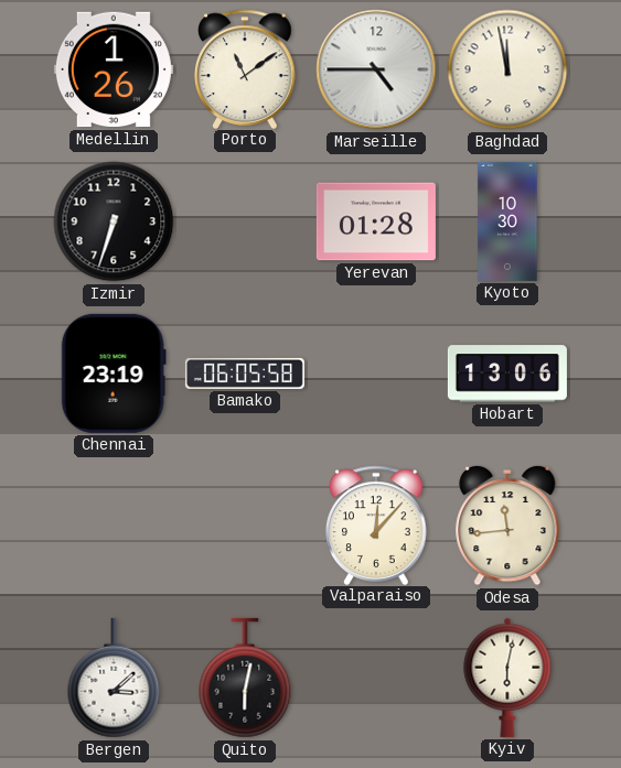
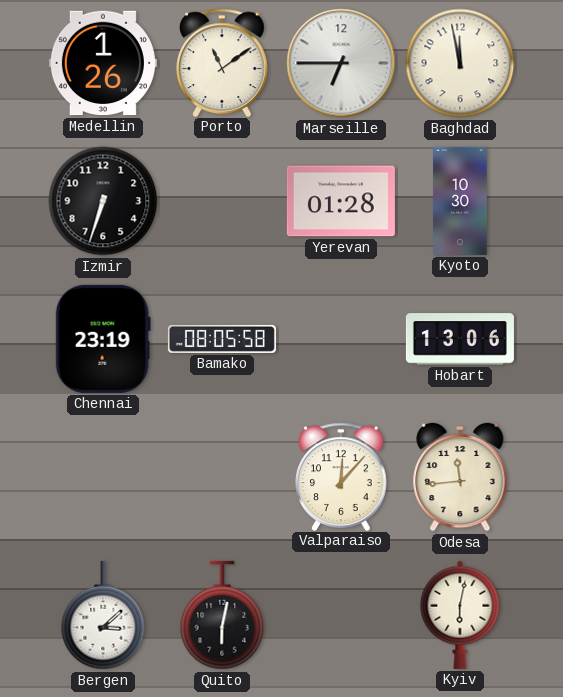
Marseille: 4:45 -> 6:45
Bamako: 06:05 -> 08:05
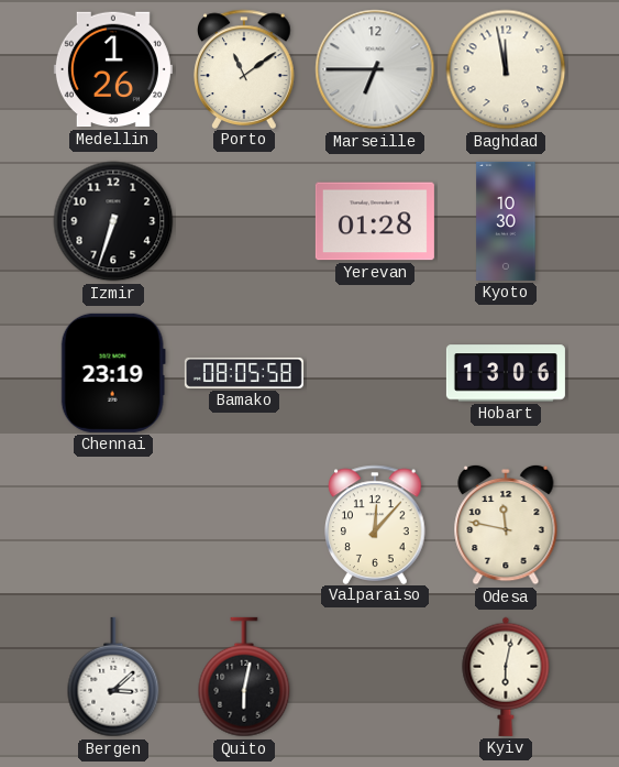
Odesa: 11:44 -> 11:47
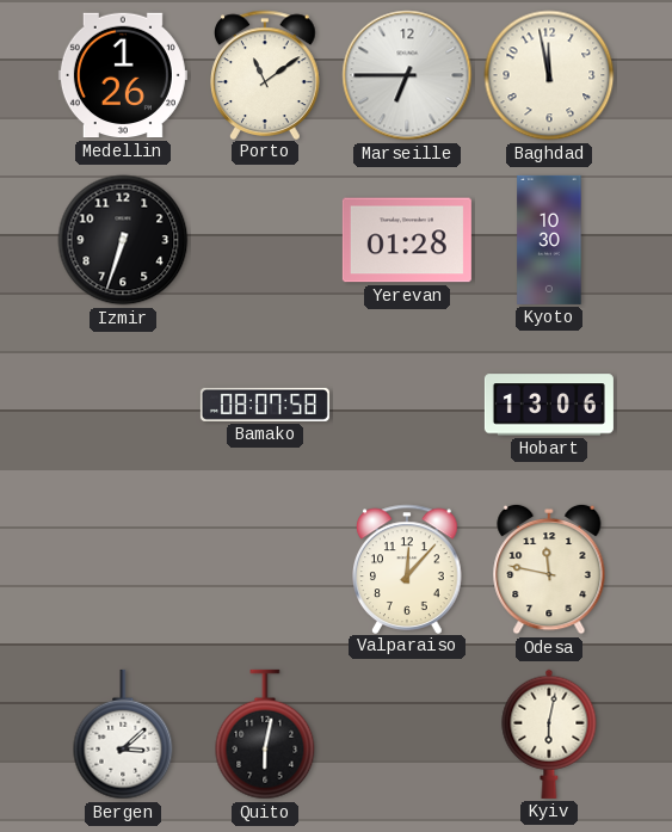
Chennai: 23:19 -> none
Bamako: 08:05 -> 08:07
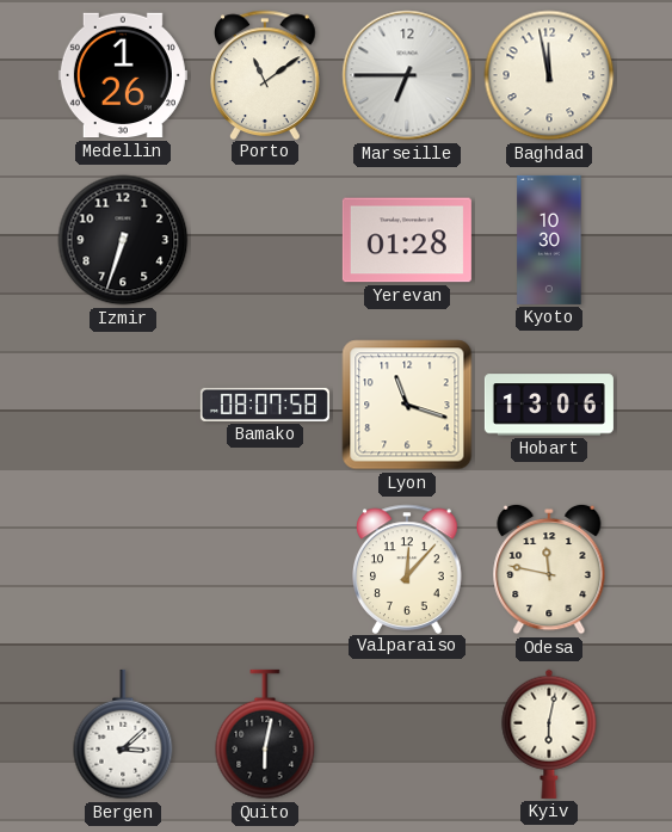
Lyon: none -> 11:18
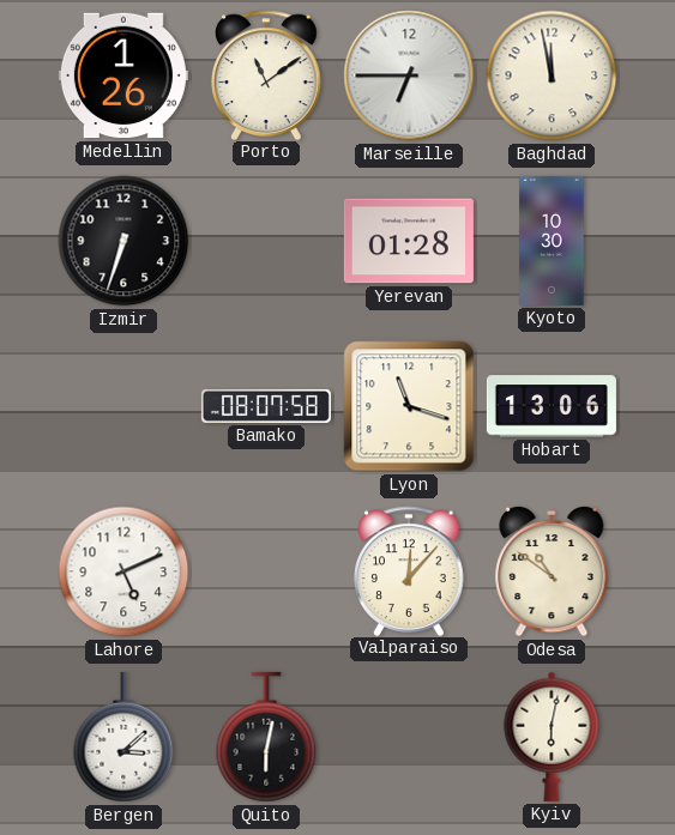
Lahore: none -> 5:11
Odesa: 11:47 -> 10:51
